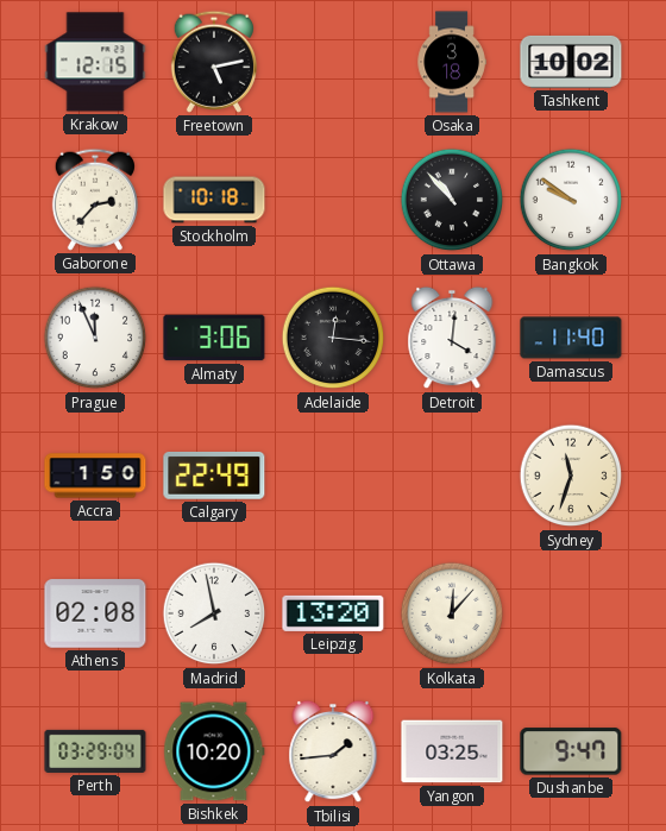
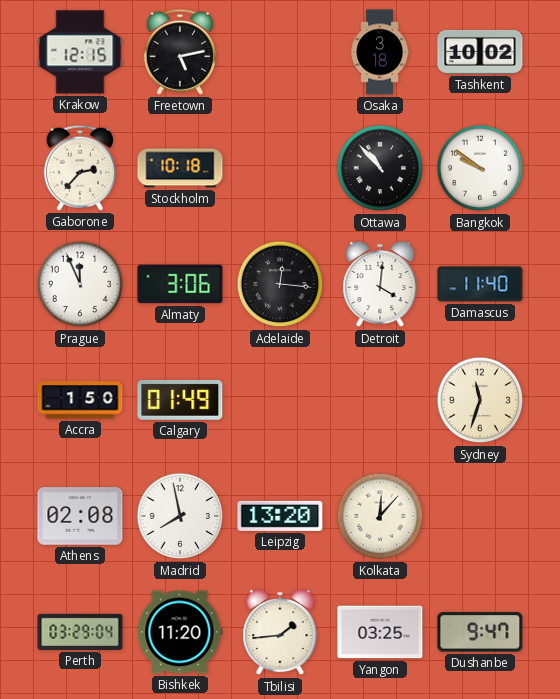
Calgary: 22:49 -> 01:49
Bishkek: 10:20 -> 11:20
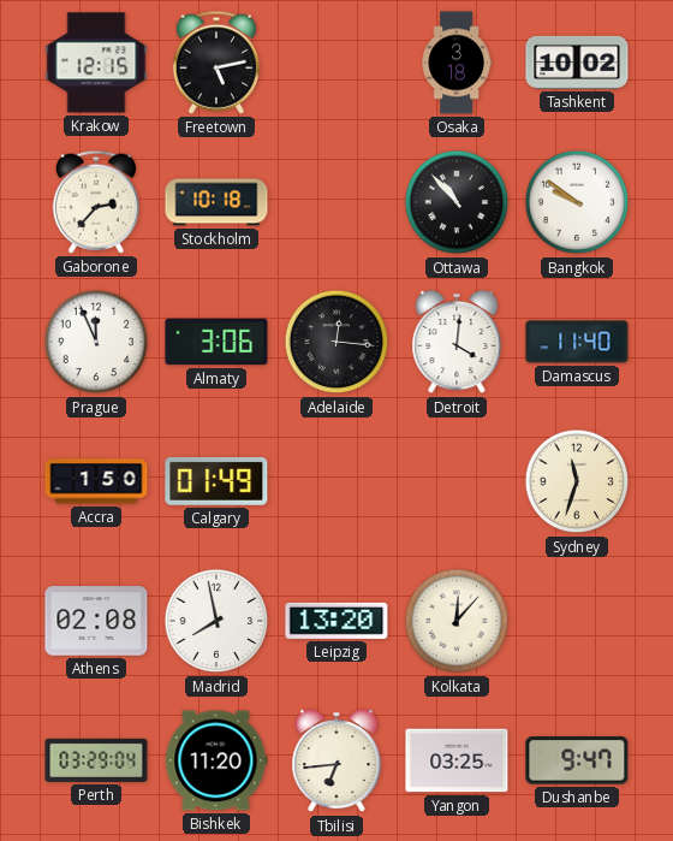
Tbilisi: 1:44 -> 6:44
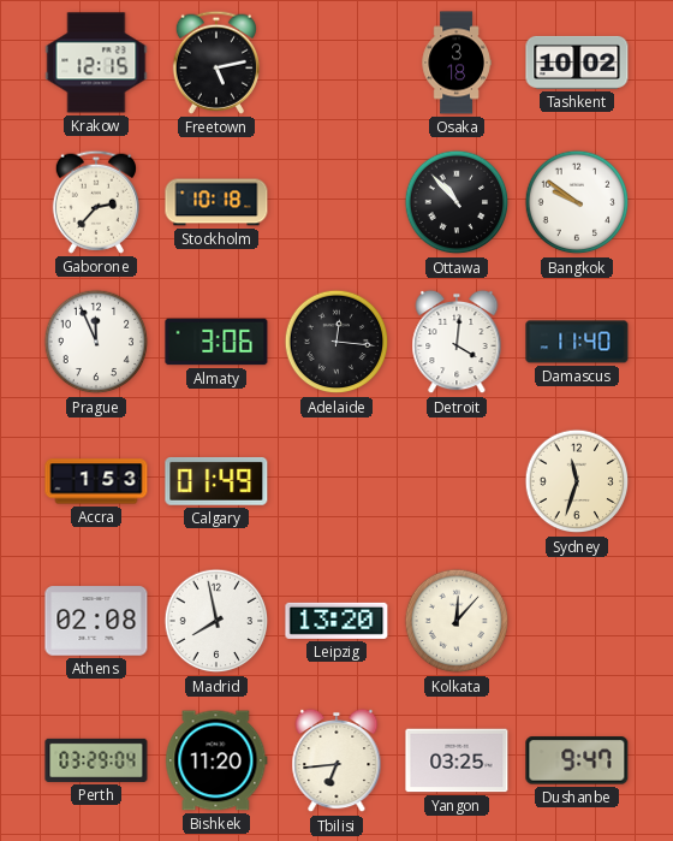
Accra: 1:50 -> 1:53
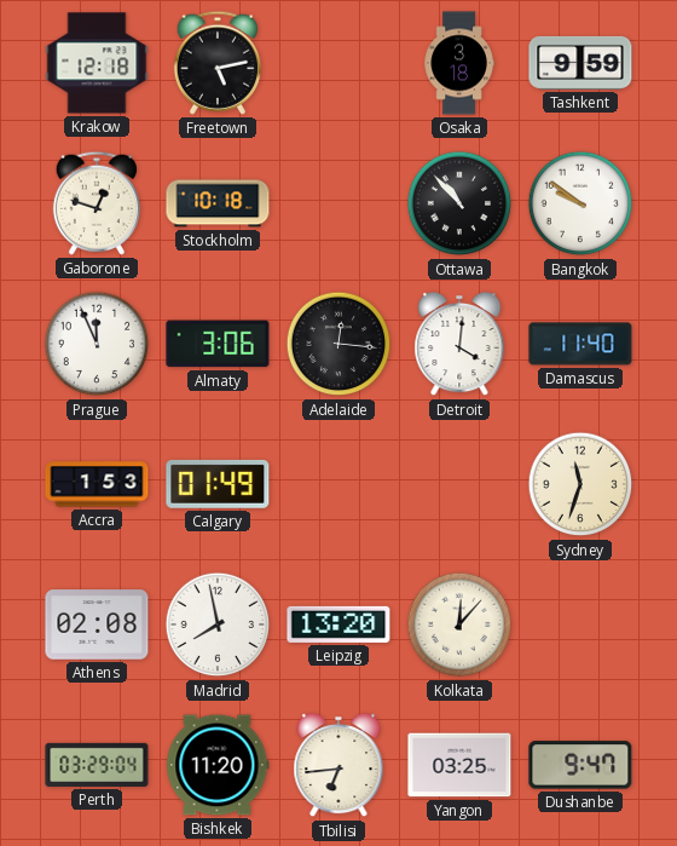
Krakow: 12:15 -> 12:18
Tashkent: 10:02 -> 9:59
Gaborone: 2:37 -> 12:48
